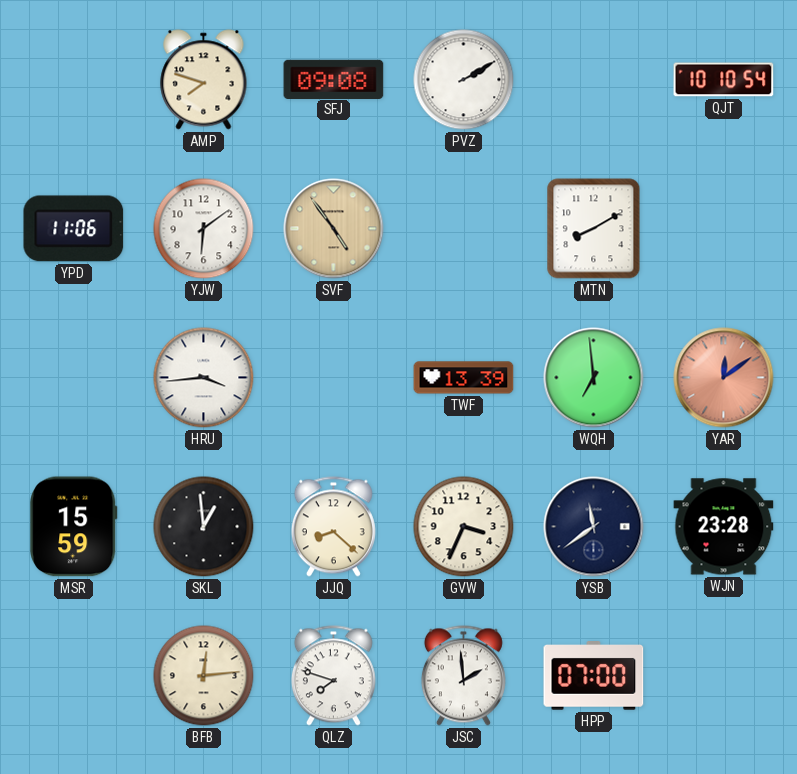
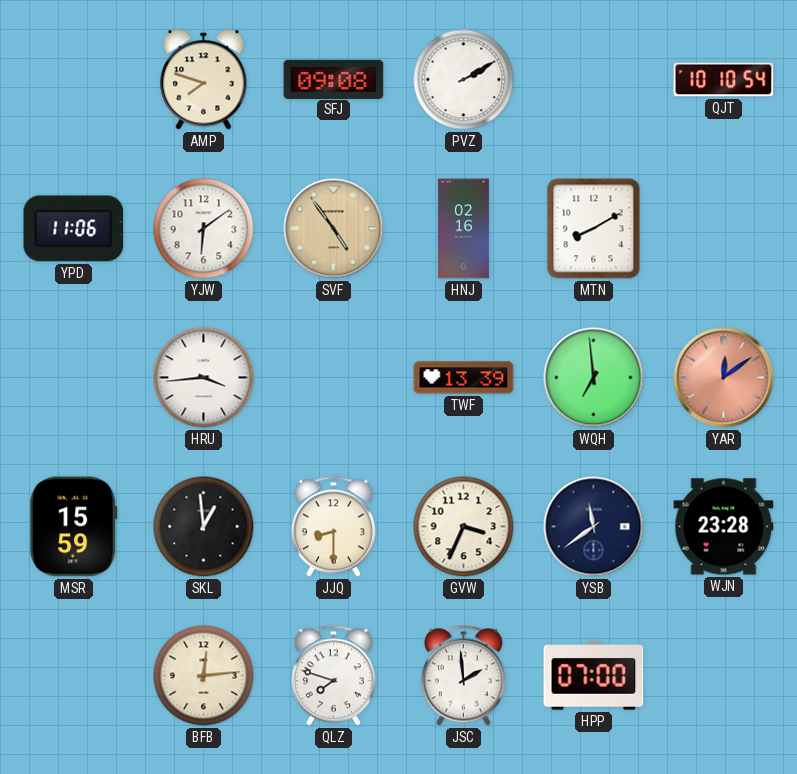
HNJ: none -> 02:16
JJQ: 8:22 -> 8:30
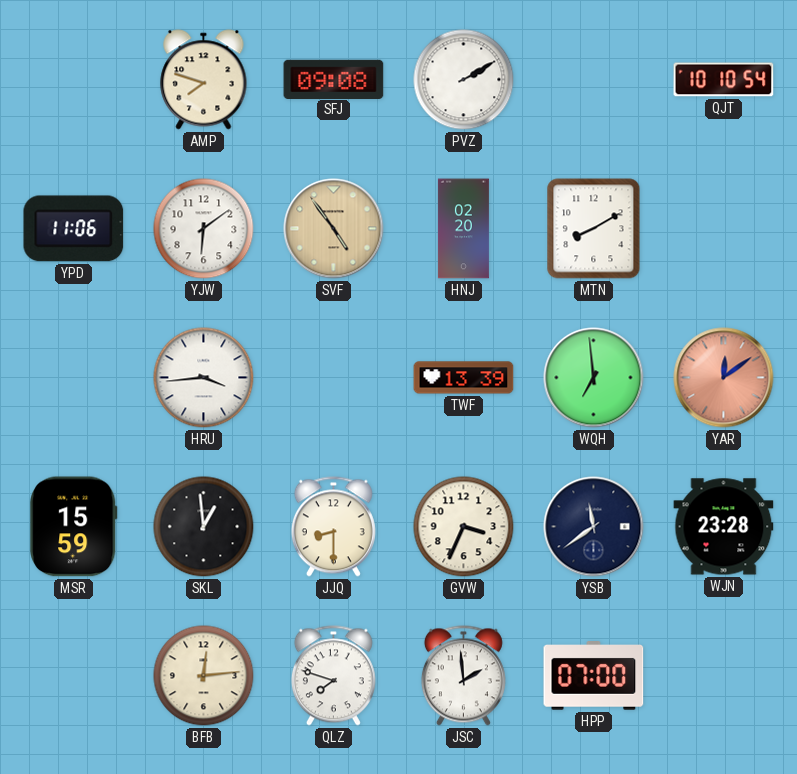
HNJ: 02:16 -> 02:20
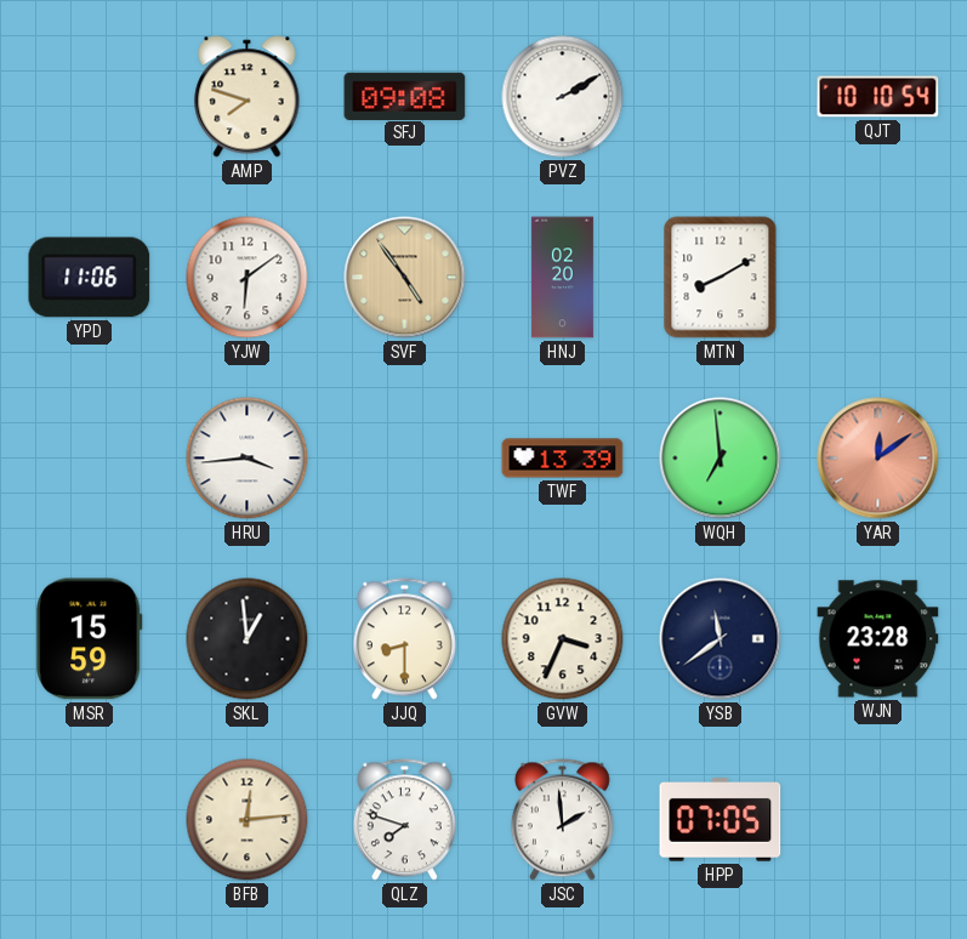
HPP: 07:00 -> 07:05
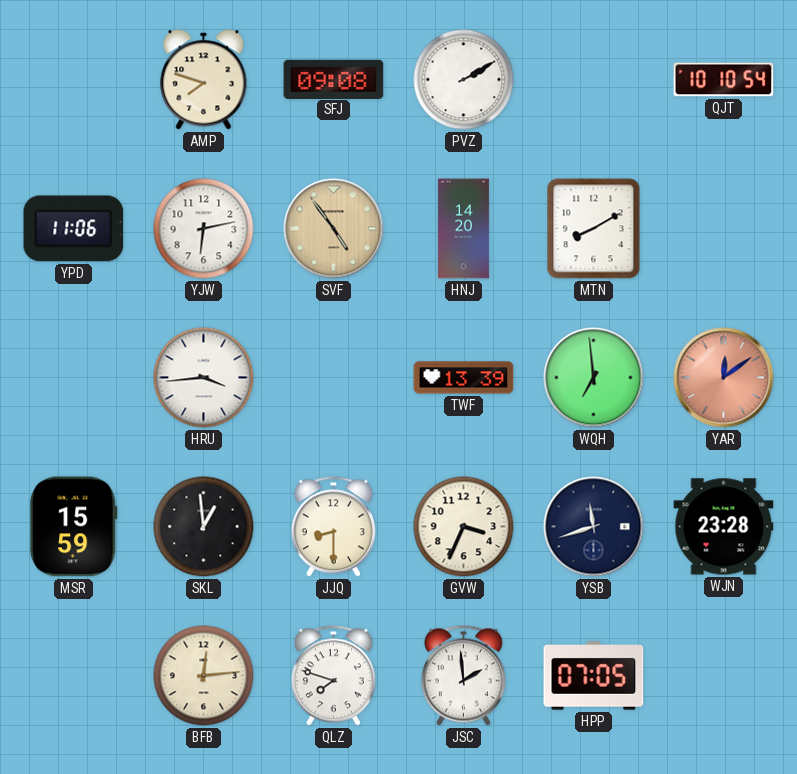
YJW: 6:09 -> 6:13
HNJ: 02:20 -> 14:20
YSB: 11:39 -> 11:42
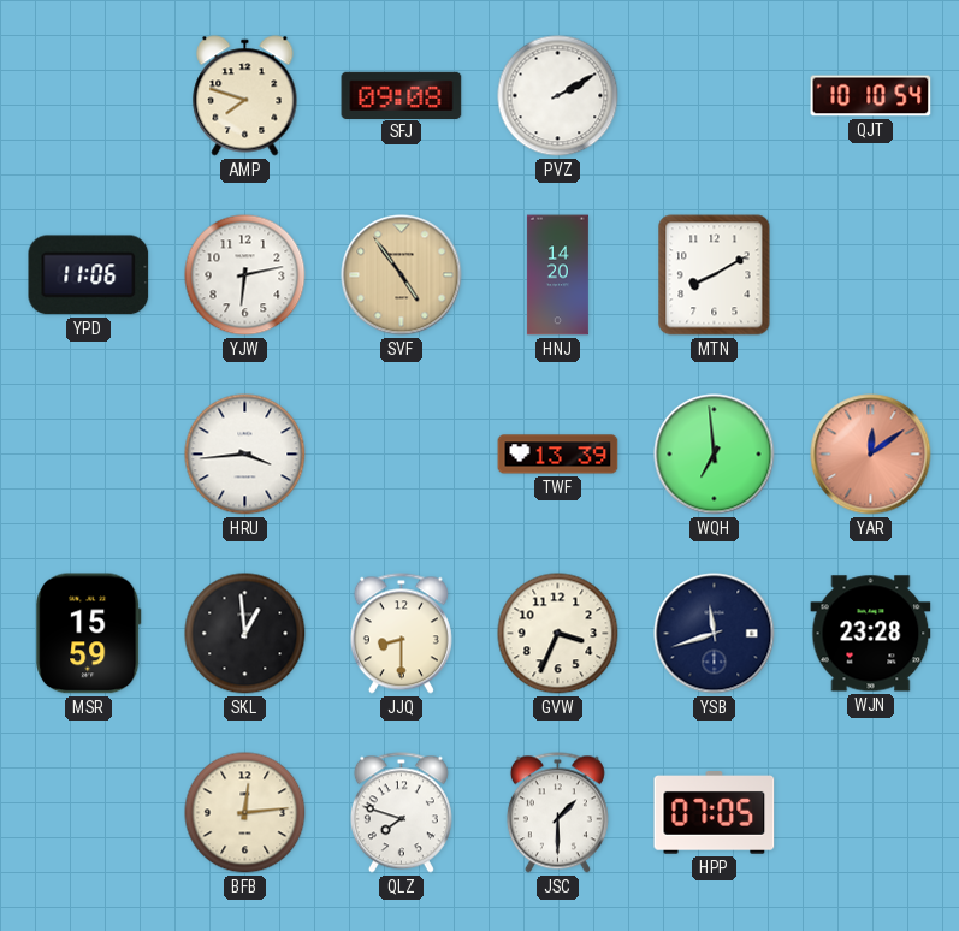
JSC: 1:59 -> 1:30
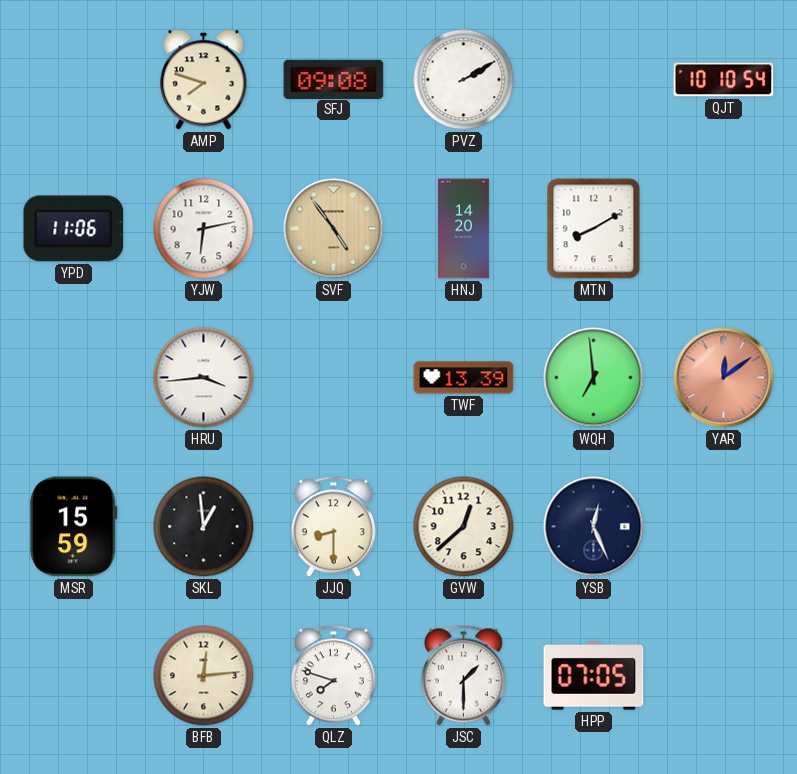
GVW: 3:34 -> 12:38
YSB: 11:42 -> 12:26
WJN: 23:28 -> none
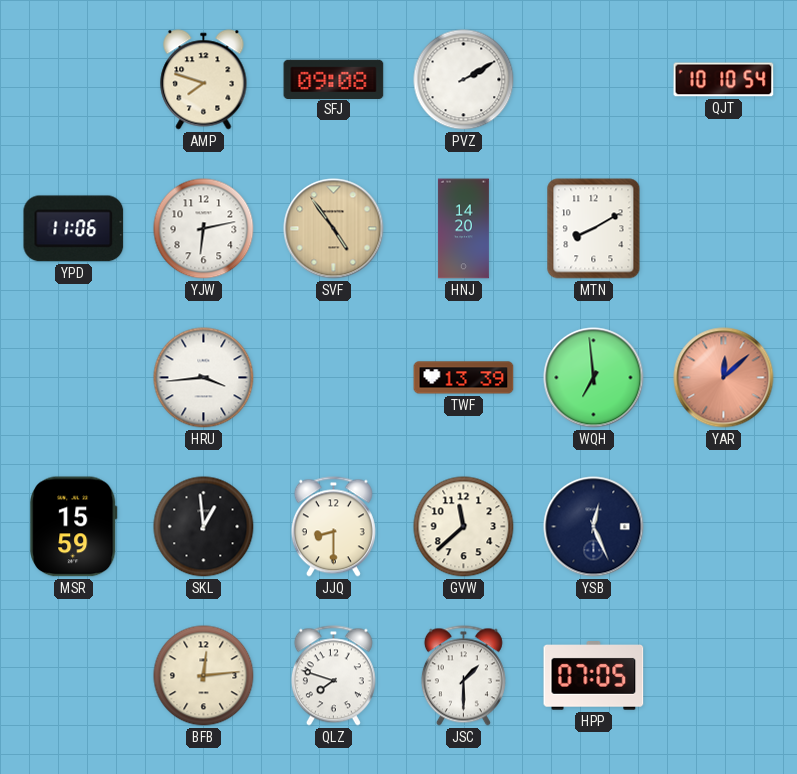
YAR: 12:09 -> 12:08
GVW: 12:38 -> 11:38
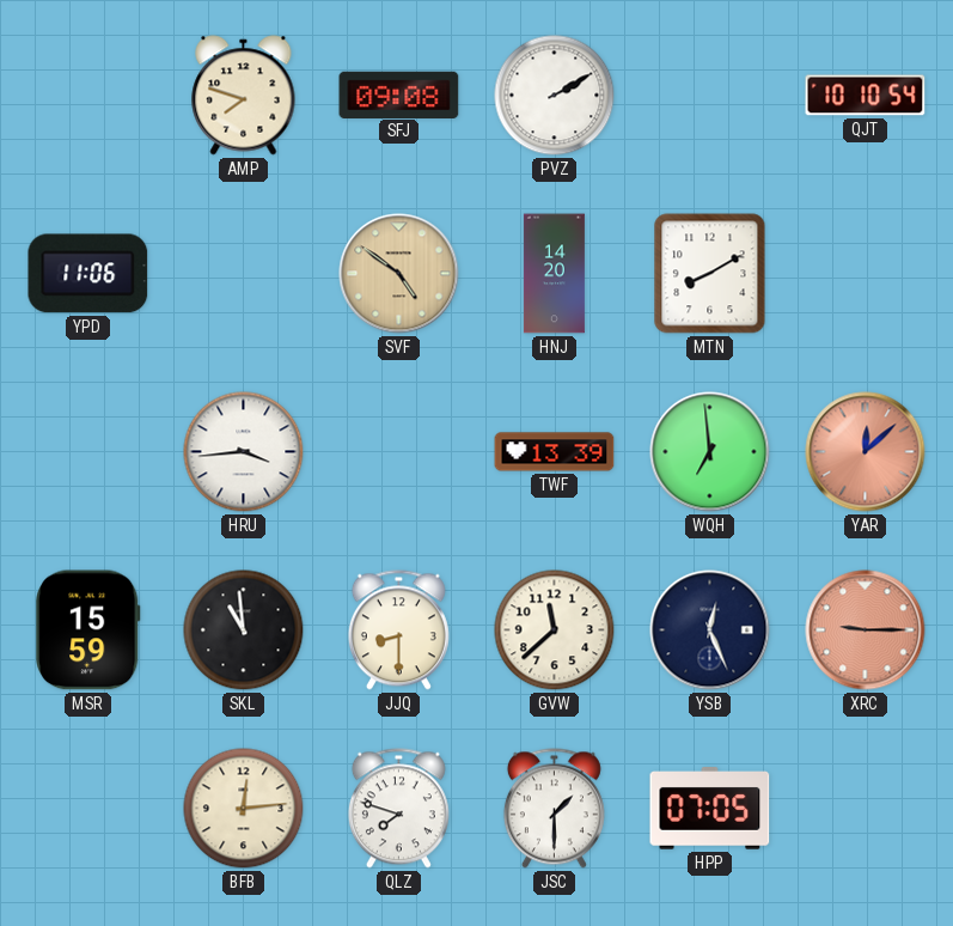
YJW: 6:13 -> none
SVF: 4:54 -> 4:51
SKL: 12:59 -> 10:59
XRC: none -> 9:15
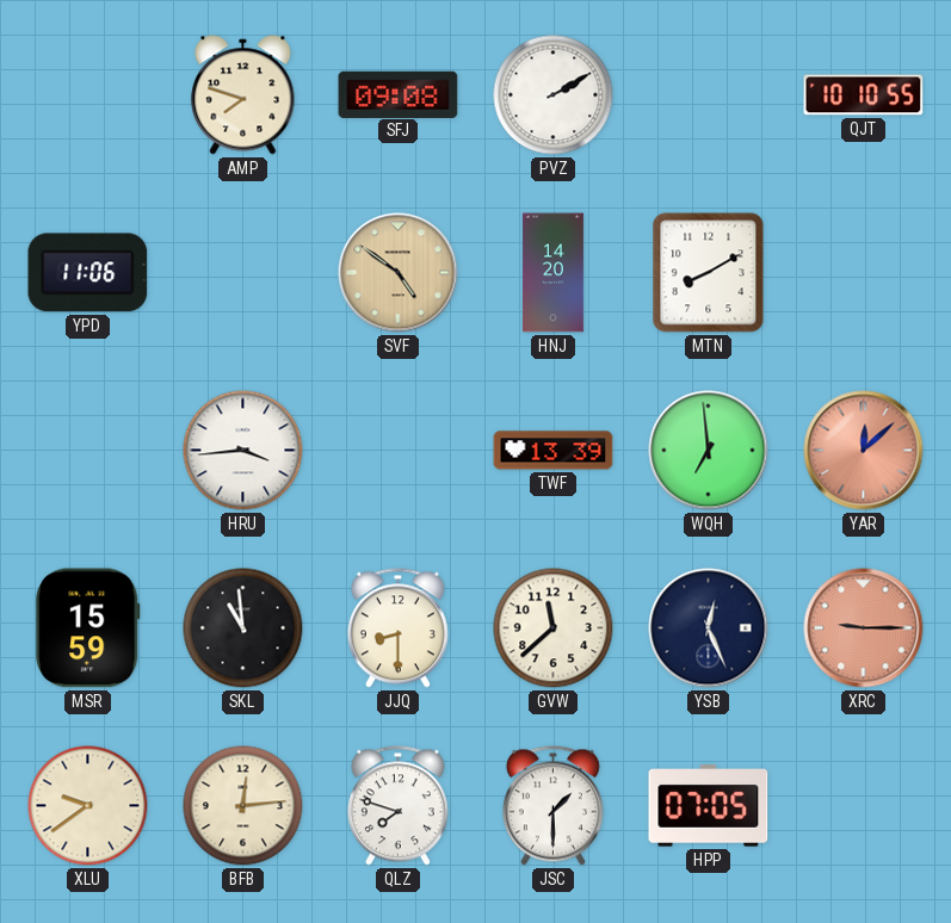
QJT: 10:10:54 -> 10:10:55
XLU: none -> 9:39
